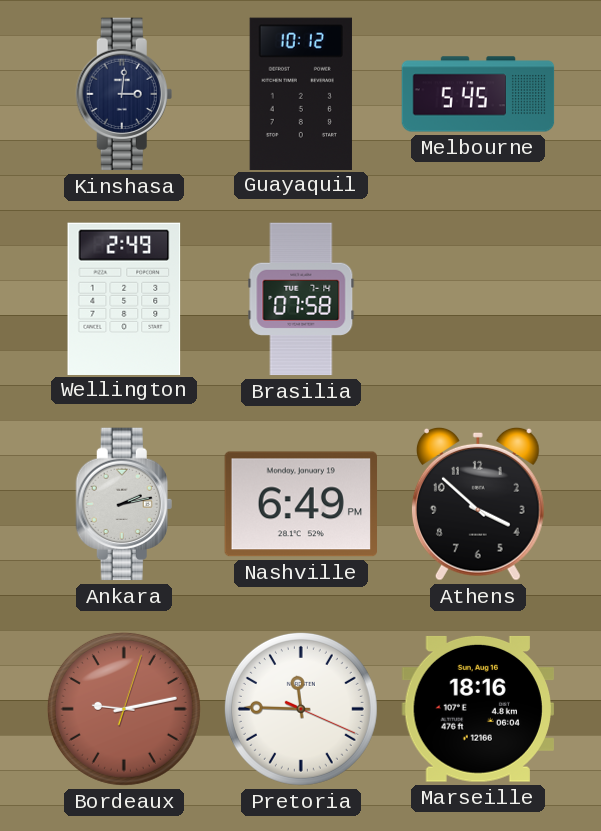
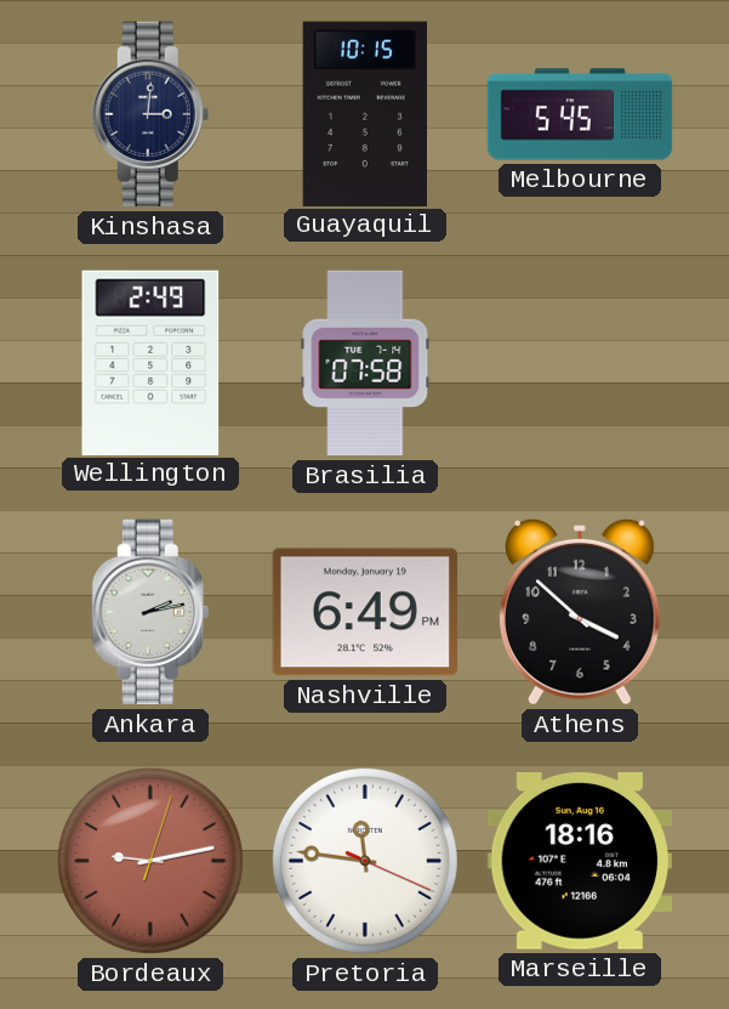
Guayaquil: 10:12 -> 10:15
Pretoria: 11:45 -> 11:46
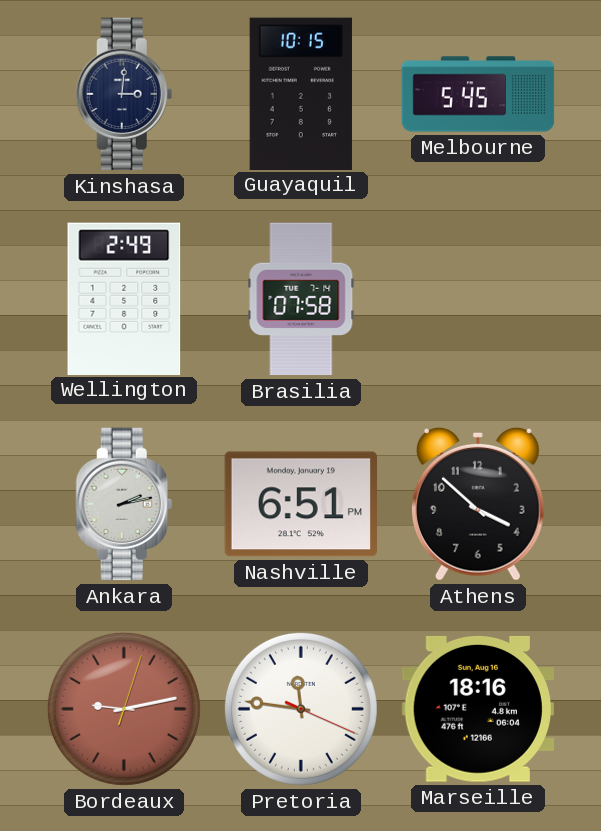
Nashville: 6:49 -> 6:51
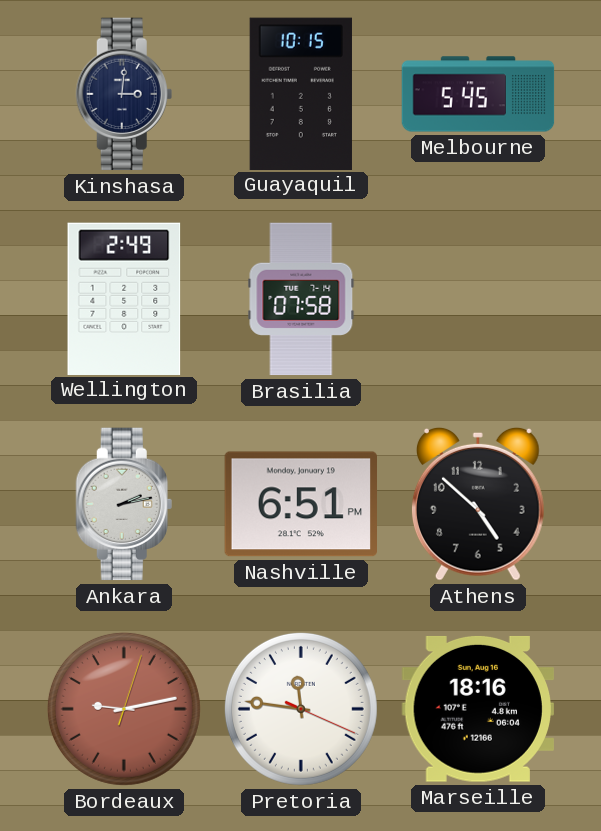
Athens: 3:52 -> 4:52
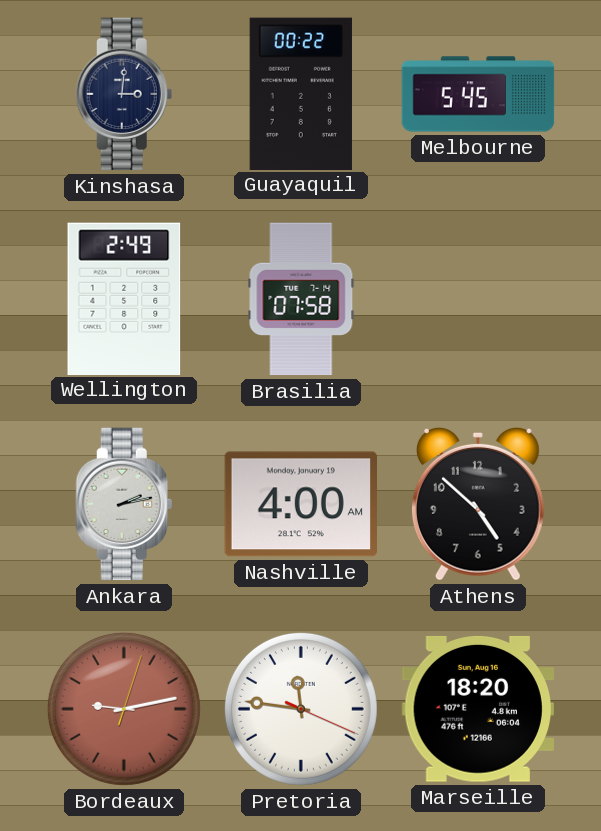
Guayaquil: 10:15 -> 00:22
Nashville: 6:51 -> 4:00
Marseille: 18:16 -> 18:20
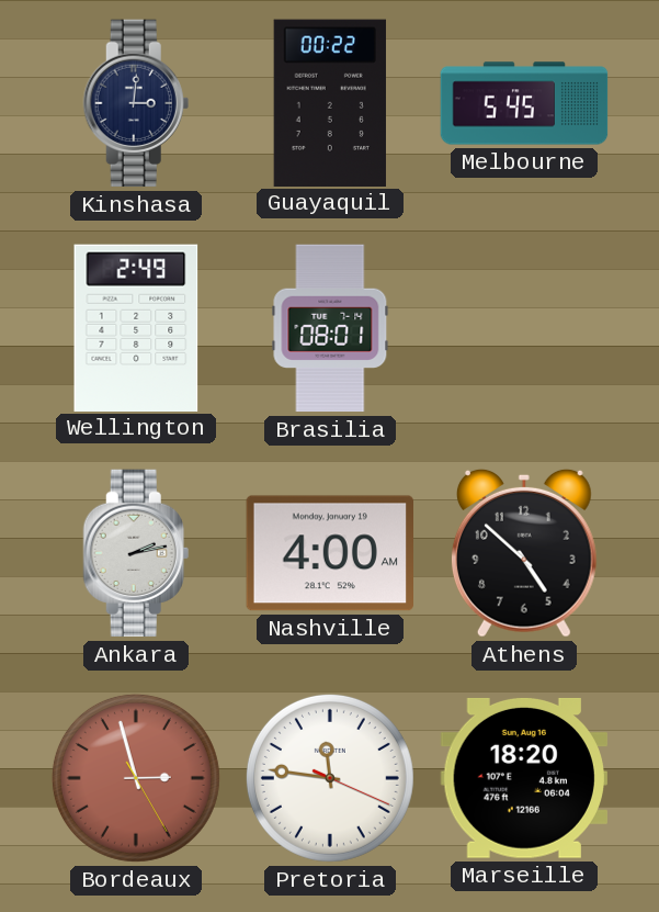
Brasilia: 07:58 -> 08:01
Bordeaux: 9:13 -> 2:57
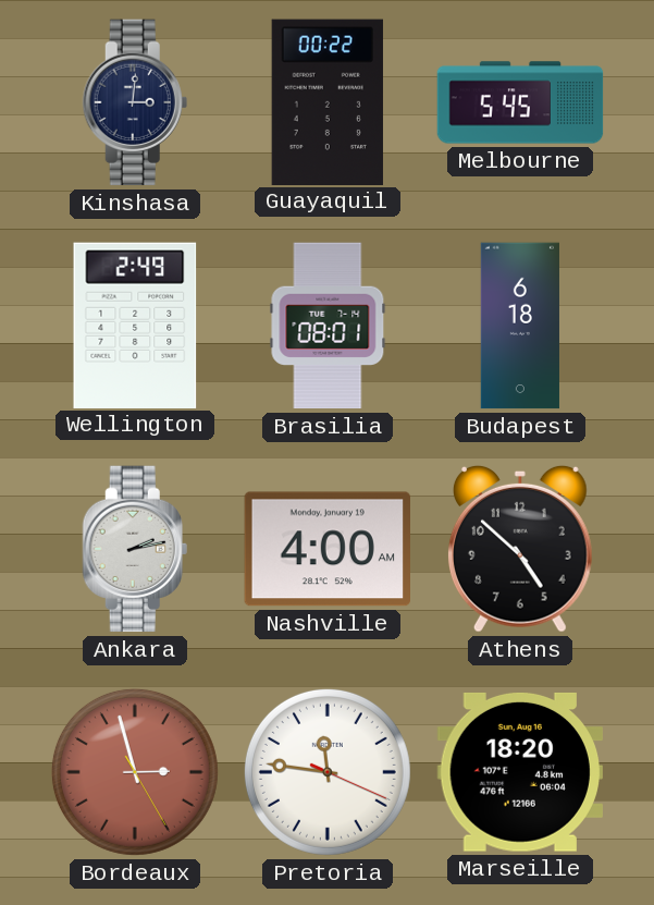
Budapest: none -> 6:18
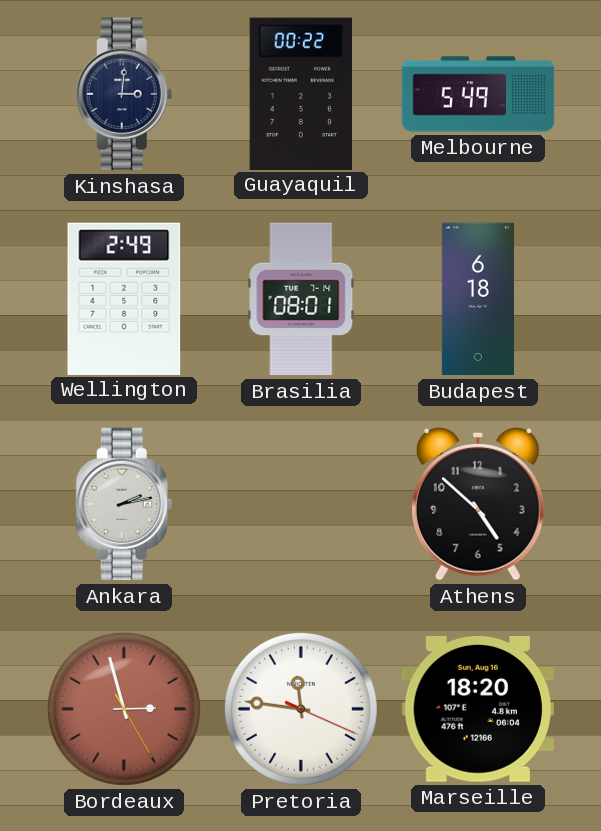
Melbourne: 5:45 -> 5:49
Nashville: 4:00 -> none
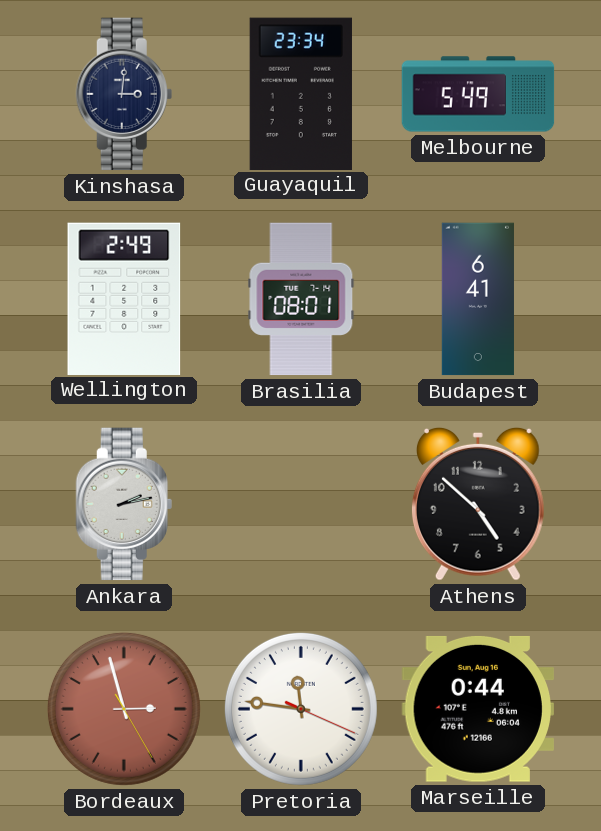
Guayaquil: 00:22 -> 23:34
Budapest: 6:18 -> 6:41
Marseille: 18:20 -> 0:44
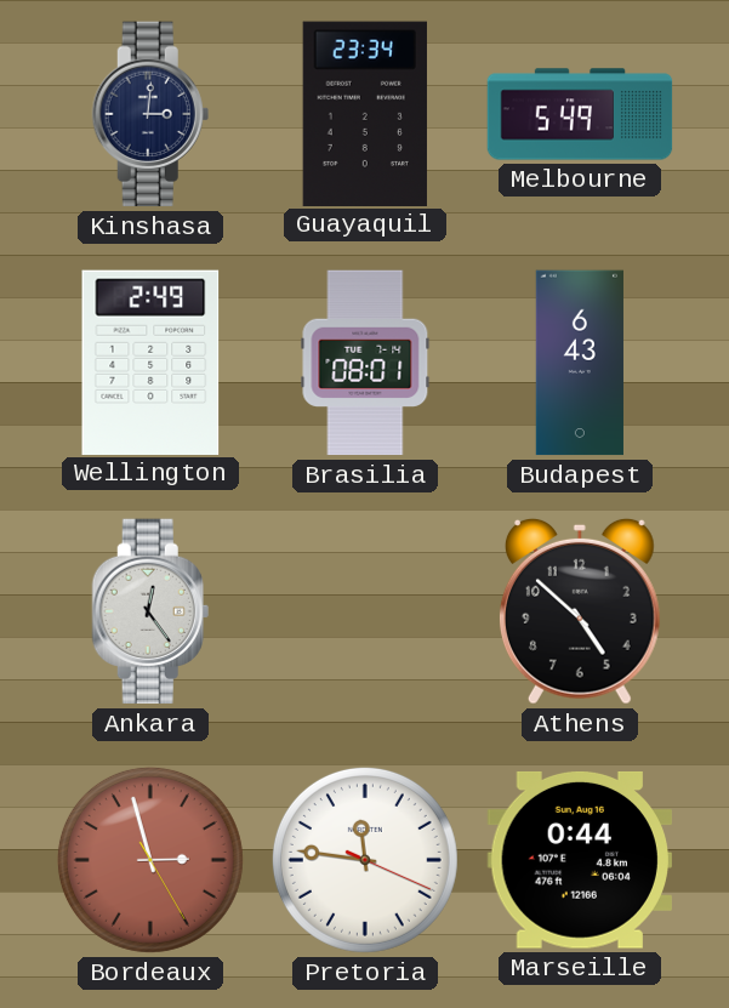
Budapest: 6:41 -> 6:43
Ankara: 2:13 -> 12:24
